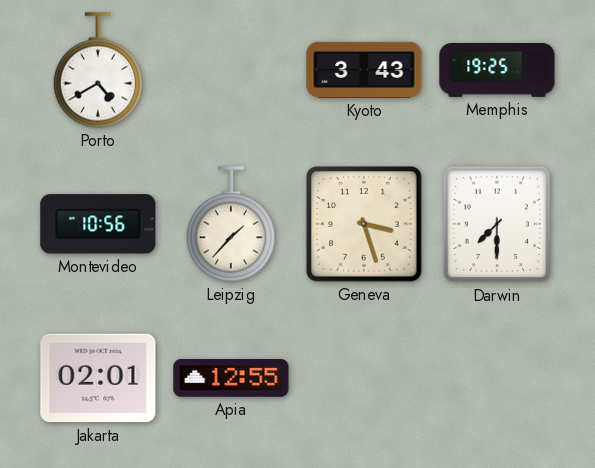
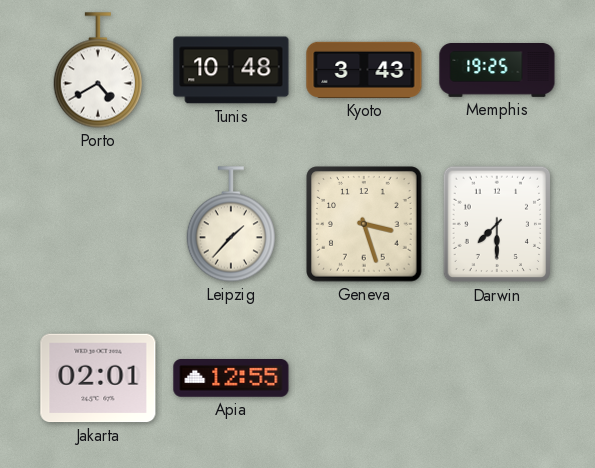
Tunis: none -> 10:48
Montevideo: 10:56 -> none
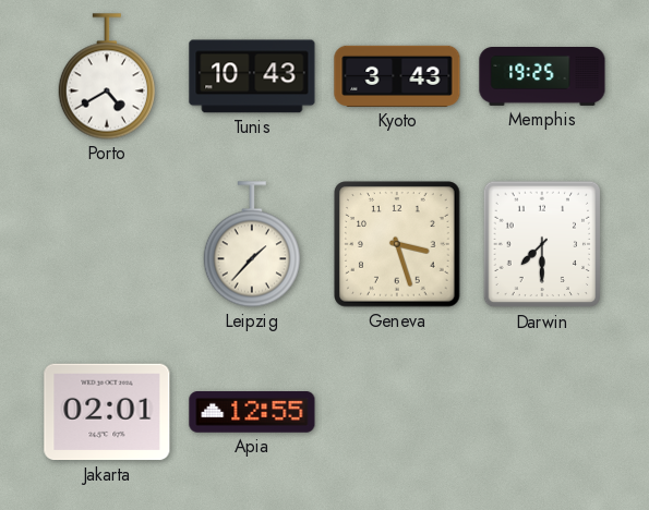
Tunis: 10:48 -> 10:43
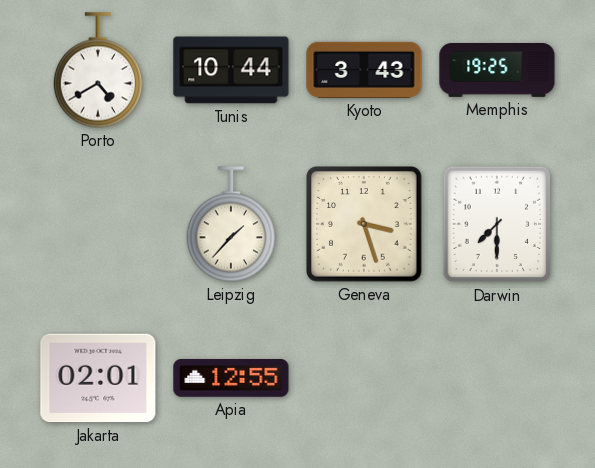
Tunis: 10:43 -> 10:44
